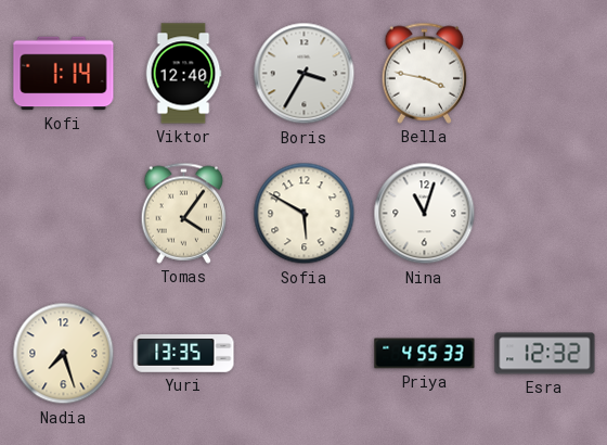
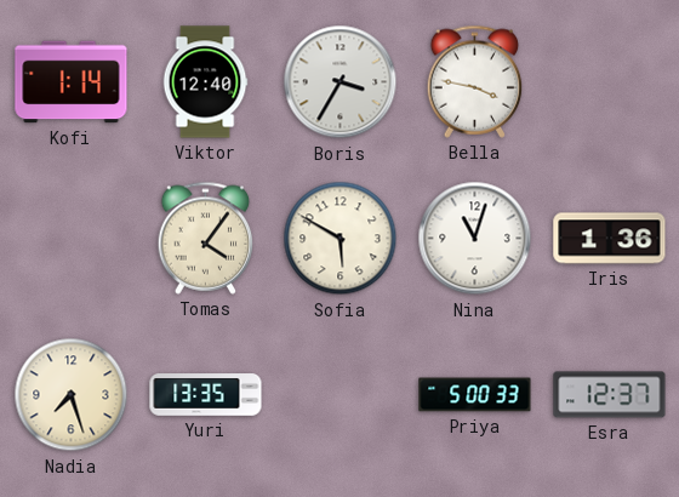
Iris: none -> 1:36
Priya: 4:55 -> 5:00
Esra: 12:32 -> 12:37
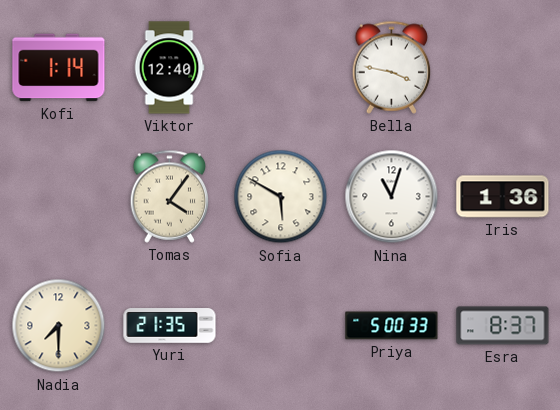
Boris: 3:35 -> none
Nadia: 7:27 -> 7:30
Yuri: 13:35 -> 21:35
Esra: 12:37 -> 8:37
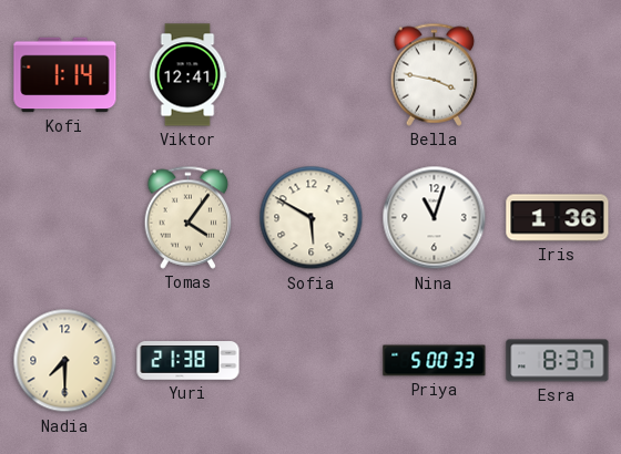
Viktor: 12:40 -> 12:41
Yuri: 21:35 -> 21:38
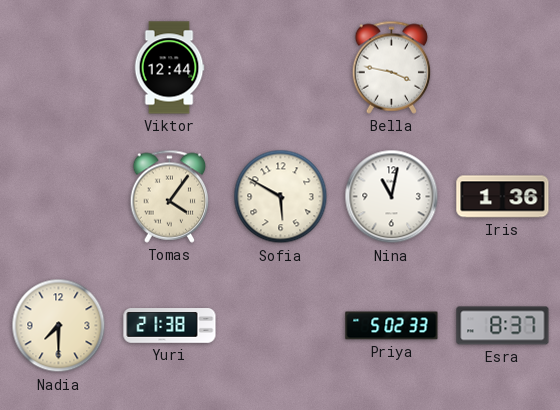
Kofi: 1:14 -> none
Viktor: 12:41 -> 12:44
Nina: 11:03 -> 11:02
Priya: 5:00 -> 5:02
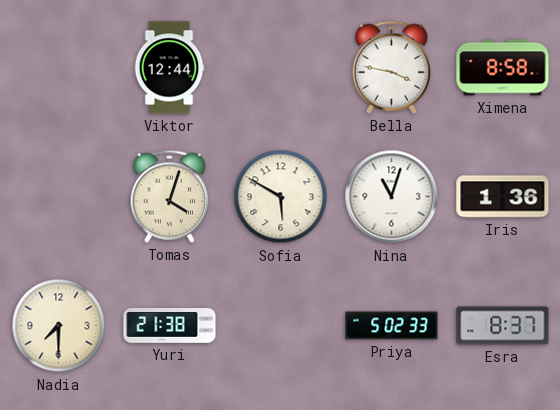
Ximena: none -> 8:58
Tomas: 4:06 -> 4:03
Nina: 11:02 -> 11:03
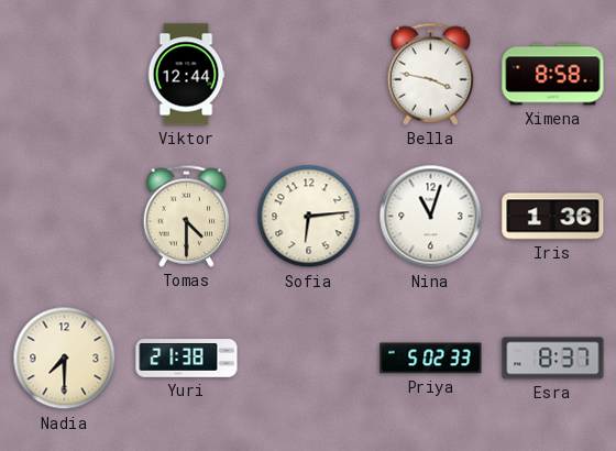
Tomas: 4:03 -> 4:30
Sofia: 5:50 -> 6:14
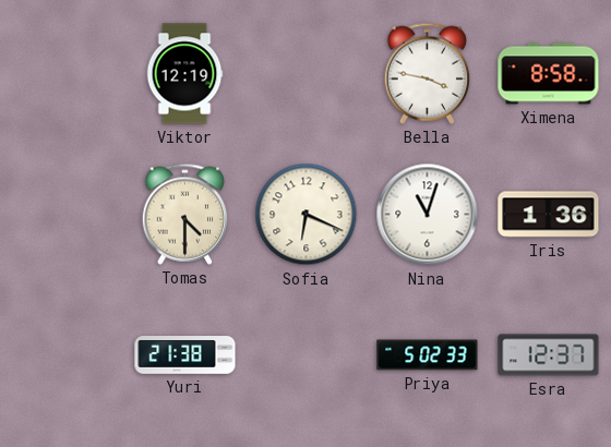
Viktor: 12:44 -> 12:19
Sofia: 6:14 -> 6:19
Nadia: 7:30 -> none
Esra: 8:37 -> 12:37
